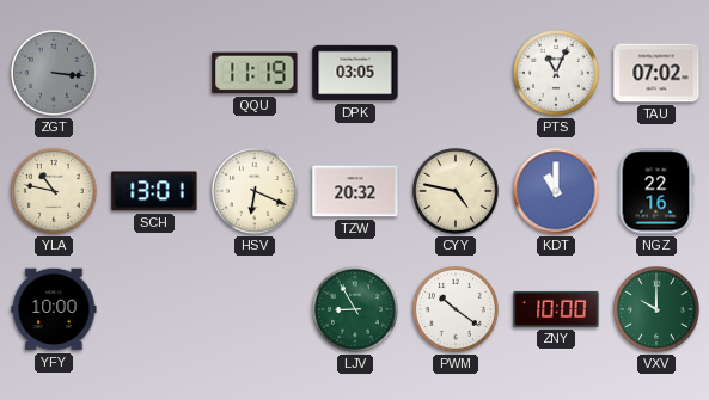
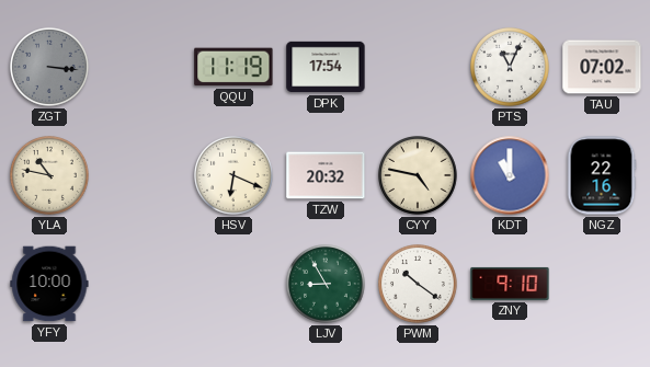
DPK: 03:05 -> 17:54
SCH: 13:01 -> none
ZNY: 10:00 -> 9:10
VXV: 10:00 -> none
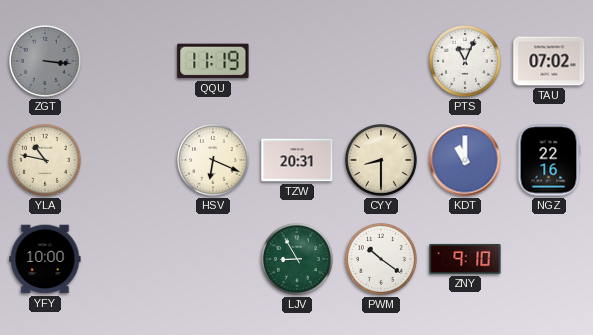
DPK: 17:54 -> none
TZW: 20:32 -> 20:31
CYY: 4:47 -> 8:30
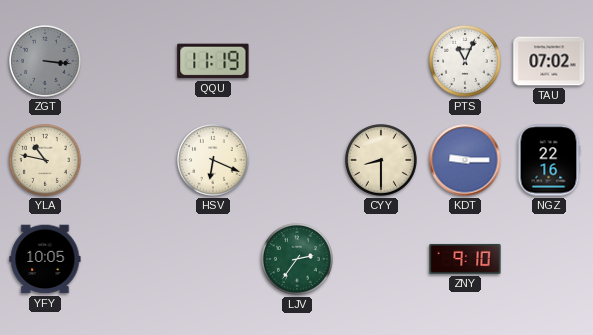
TZW: 20:31 -> none
KDT: 11:00 -> 9:15
YFY: 10:00 -> 10:05
LJV: 8:55 -> 2:36
PWM: 10:21 -> none
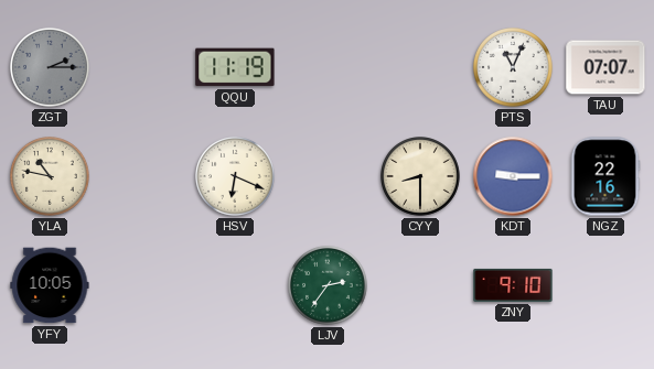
ZGT: 3:16 -> 2:15
TAU: 07:02 -> 07:07
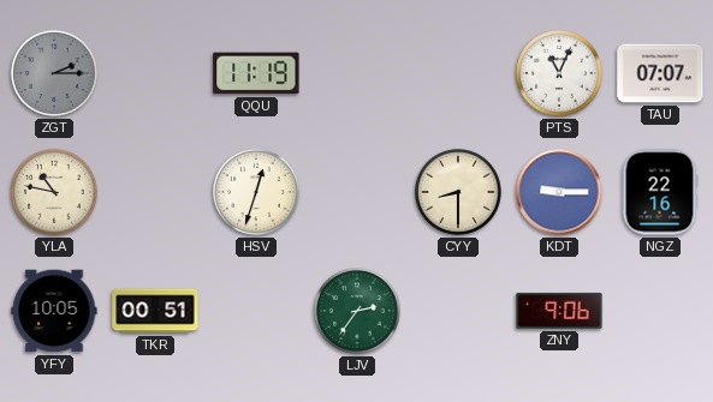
HSV: 6:19 -> 12:33
TKR: none -> 00:51
ZNY: 9:10 -> 9:06
